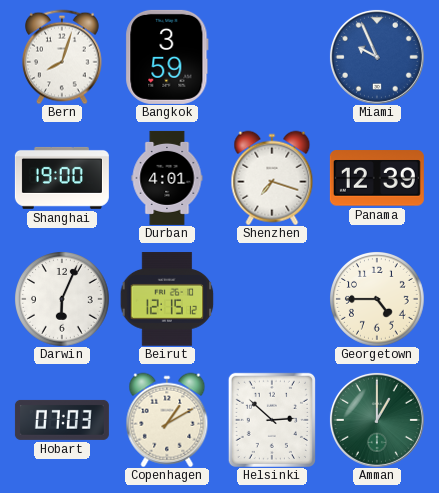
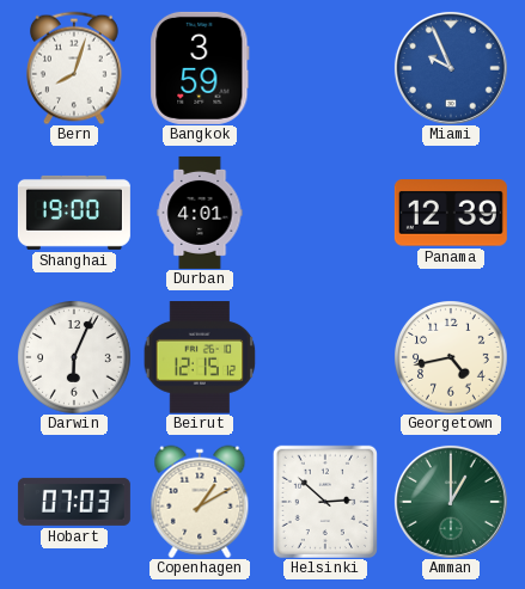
Shenzhen: 7:18 -> none
Georgetown: 4:45 -> 4:43
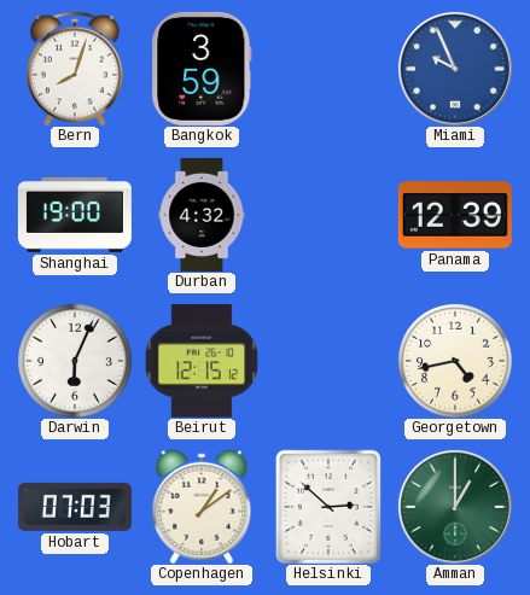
Durban: 4:01 -> 4:32
Copenhagen: 1:10 -> 1:09
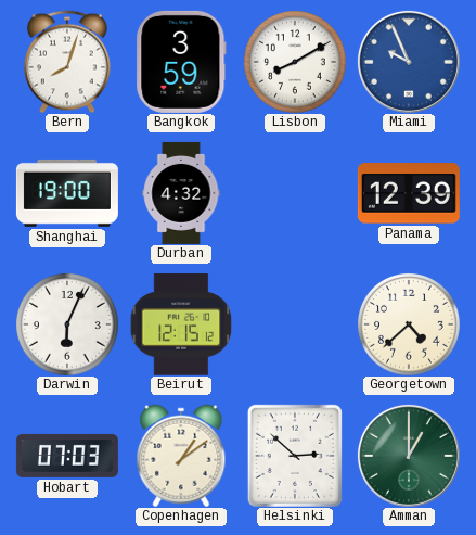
Lisbon: none -> 8:10
Georgetown: 4:43 -> 4:38
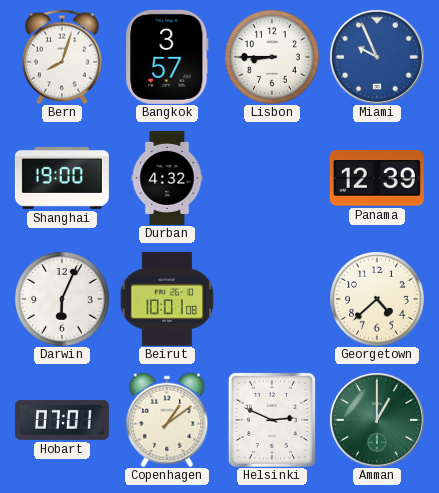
Bangkok: 3:59 -> 3:57
Lisbon: 8:10 -> 8:45
Beirut: 12:15 -> 10:01
Hobart: 07:03 -> 07:01
Helsinki: 2:52 -> 2:49
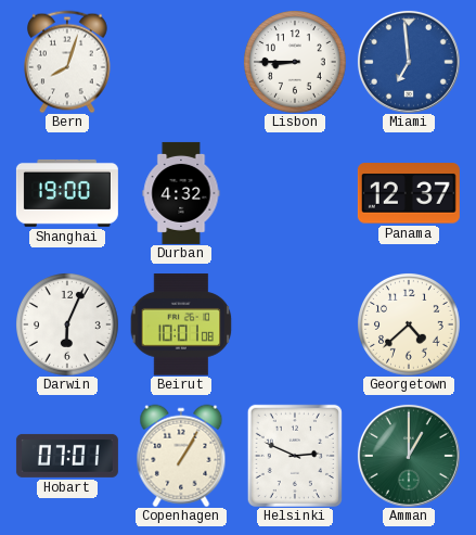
Bangkok: 3:57 -> none
Miami: 9:56 -> 6:59
Panama: 12:39 -> 12:37
Copenhagen: 1:09 -> 1:05
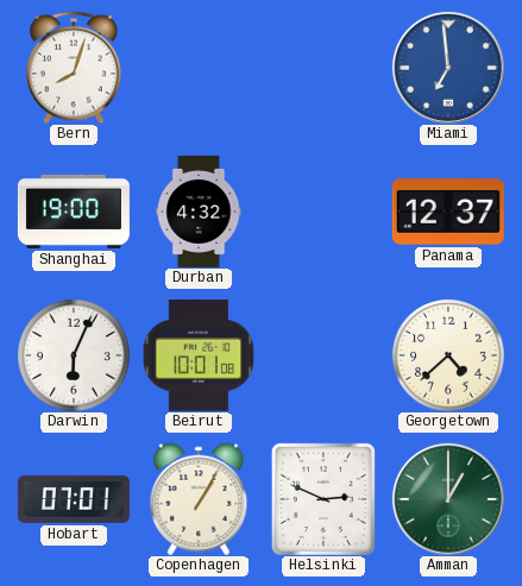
Lisbon: 8:45 -> none
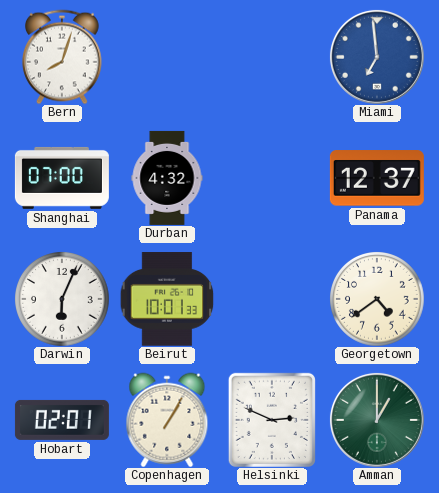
Shanghai: 19:00 -> 07:00
Beirut: 10:01:08 -> 10:01:33
Georgetown: 4:38 -> 4:39
Hobart: 07:01 -> 02:01
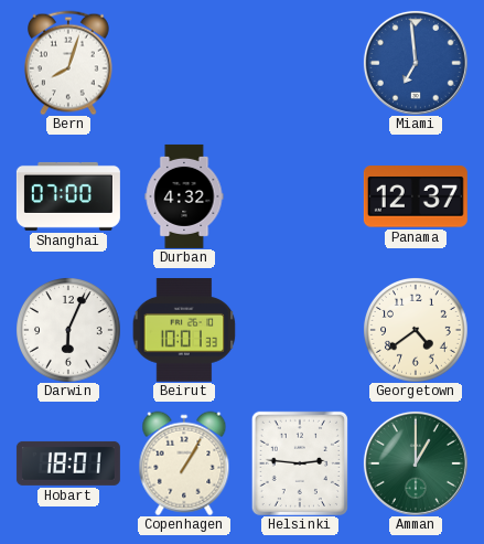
Hobart: 02:01 -> 18:01
Helsinki: 2:49 -> 2:46
